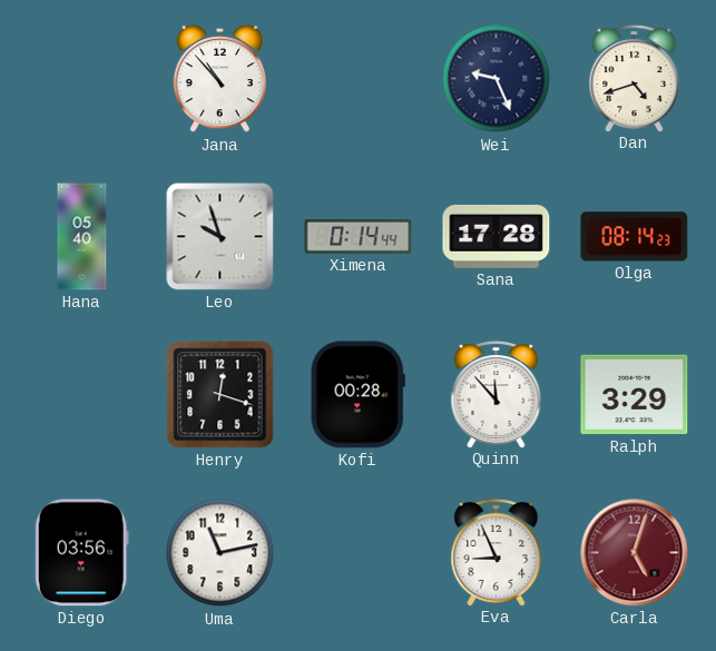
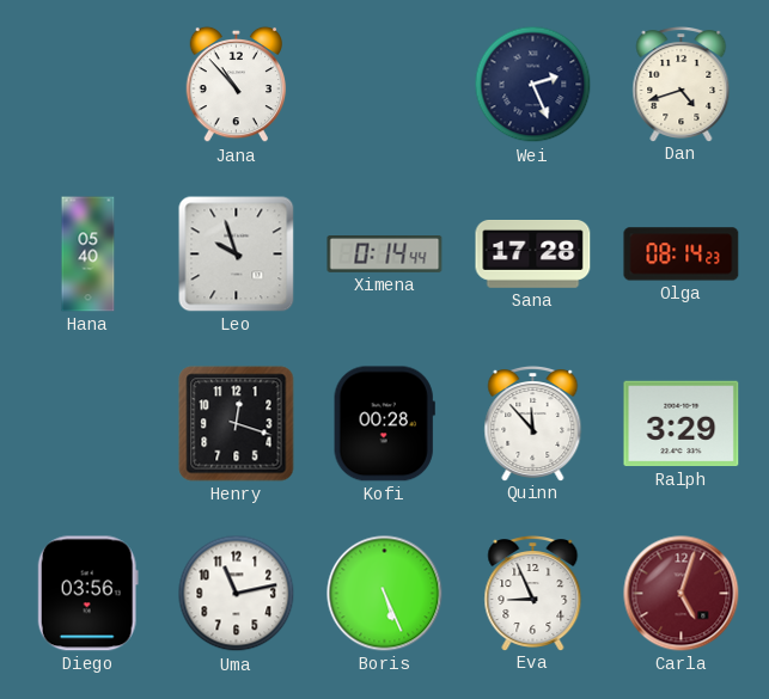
Wei: 9:26 -> 2:26
Boris: none -> 5:26
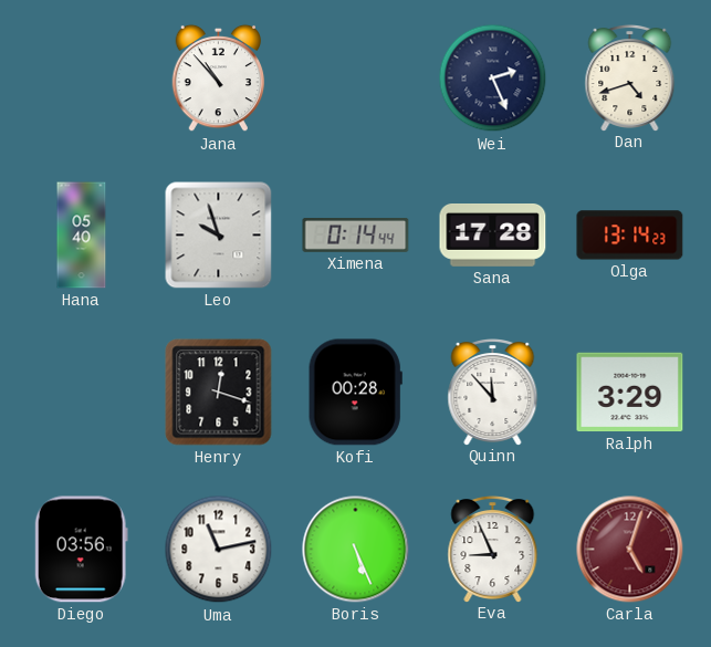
Olga: 08:14 -> 13:14
